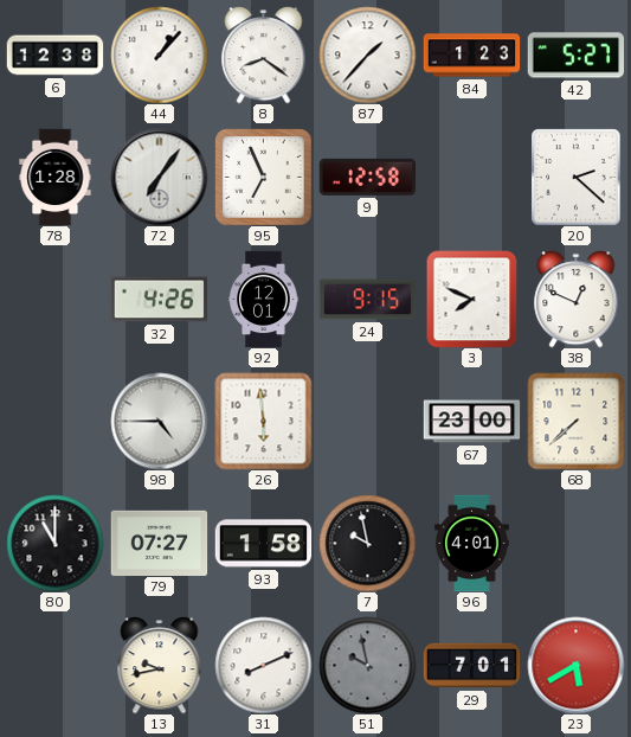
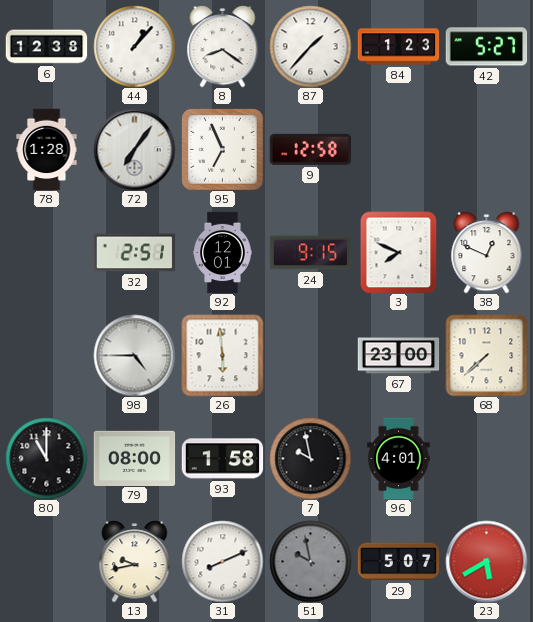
20: 2:22 -> none
32: 4:26 -> 2:51
79: 07:27 -> 08:00
29: 7:01 -> 5:07
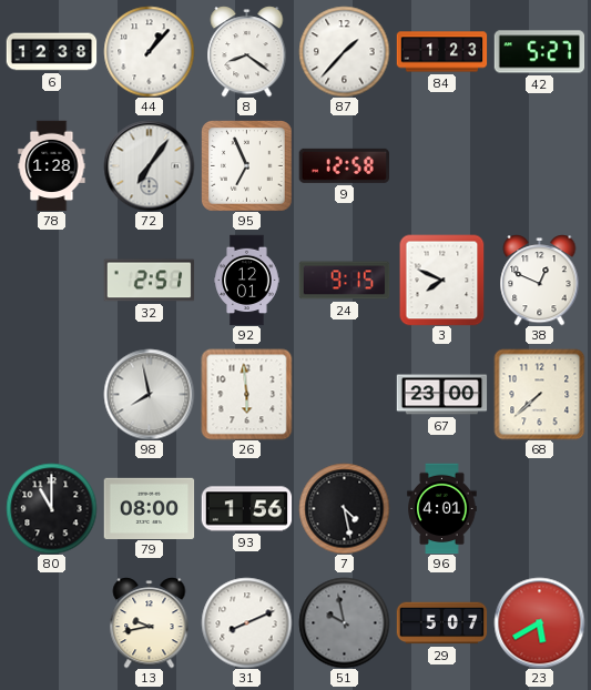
98: 4:45 -> 7:58
93: 1:58 -> 1:56
7: 9:58 -> 4:28
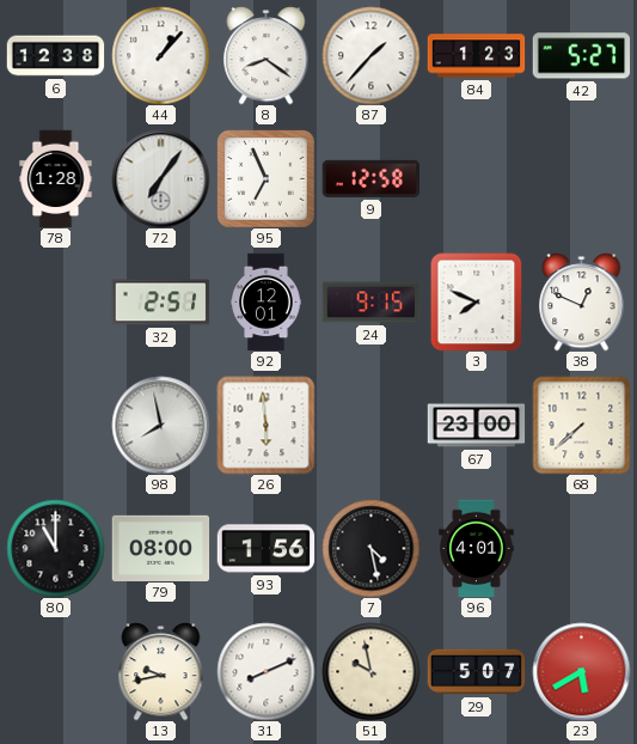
51 dial: grey -> cream
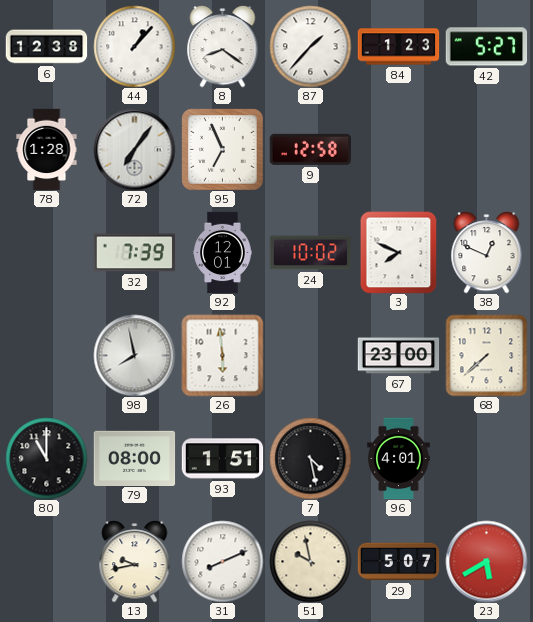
32: 2:51 -> 7:39
24: 9:15 -> 10:02
93: 1:56 -> 1:51
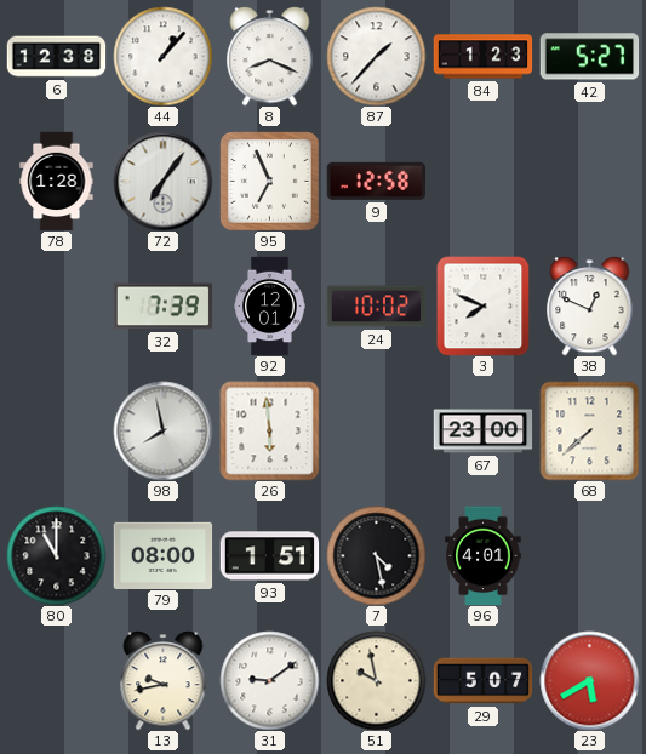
8: 8:21 -> 8:19
31: 8:11 -> 9:09
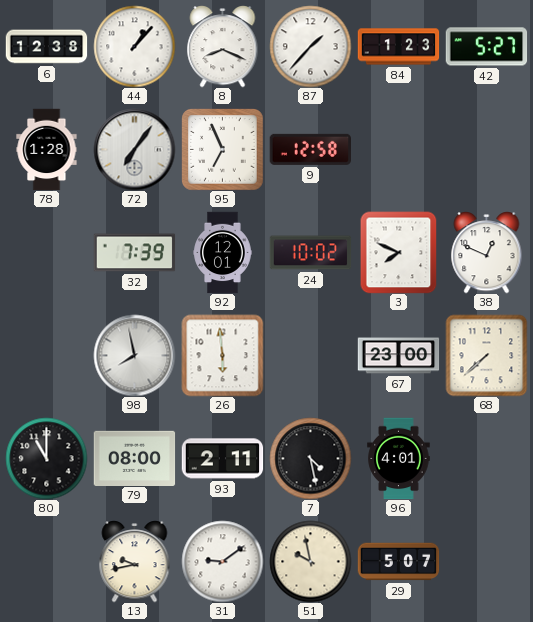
93: 1:51 -> 2:11
23: 5:40 -> none
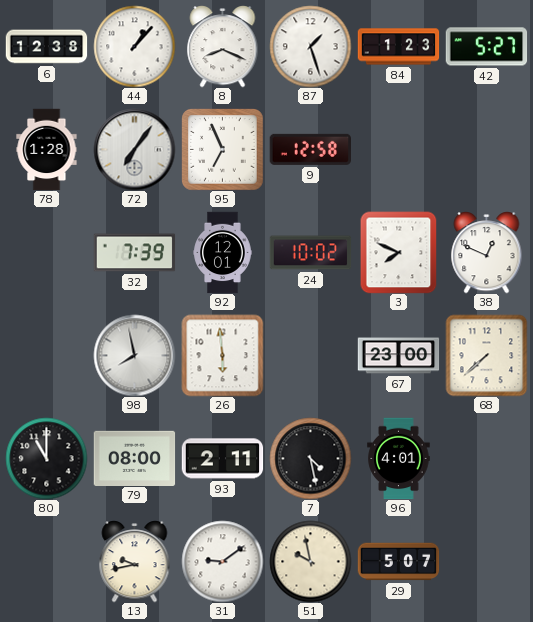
87: 1:37 -> 1:27
